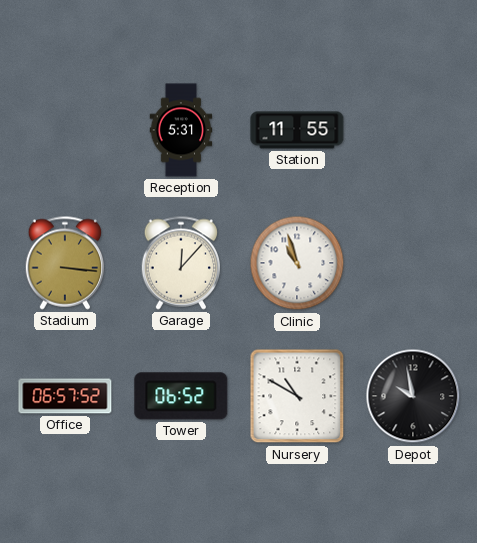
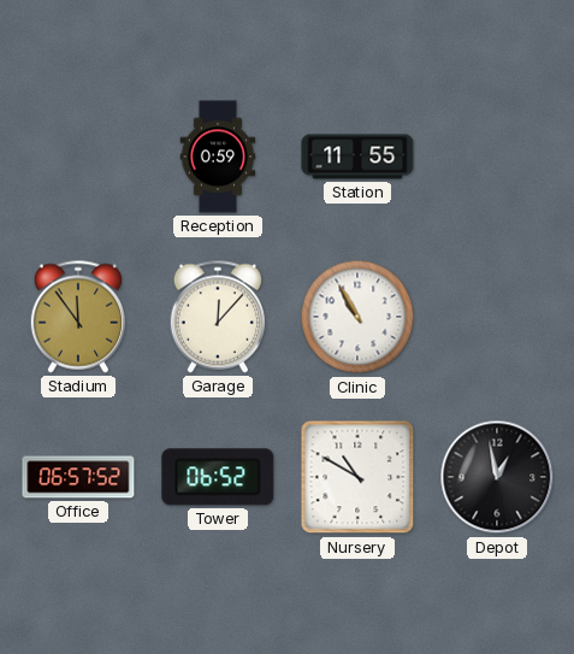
Reception: 5:31 -> 0:59
Stadium: 3:16 -> 11:54
Clinic: 10:57 -> 10:55
Depot: 9:58 -> 12:58
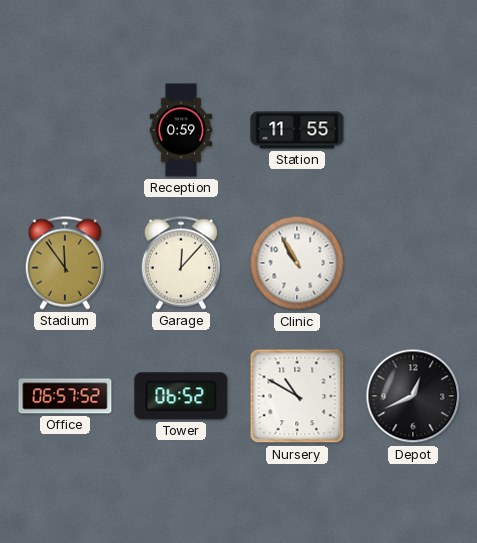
Depot: 12:58 -> 12:41
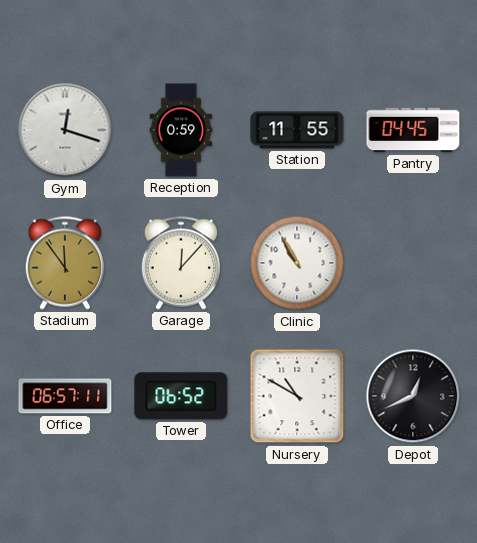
Gym: none -> 12:18
Pantry: none -> 04:45
Office: 06:57:52 -> 06:57:11
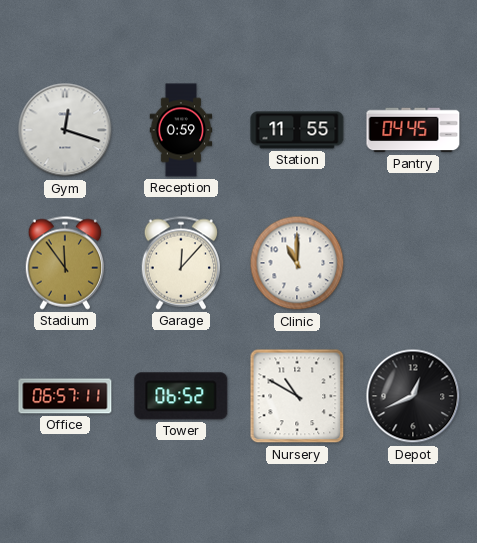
Clinic: 10:55 -> 11:00
